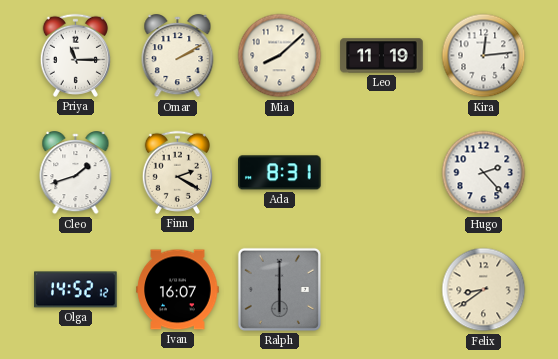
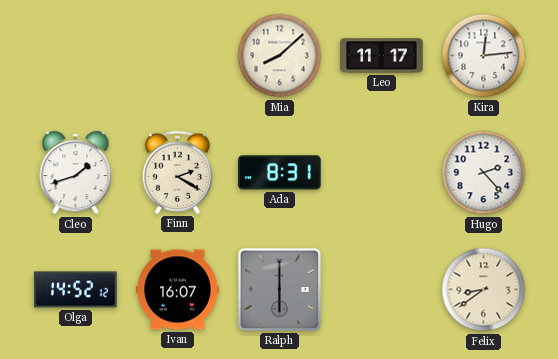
Priya: 11:15 -> none
Omar: 2:10 -> none
Leo: 11:19 -> 11:17
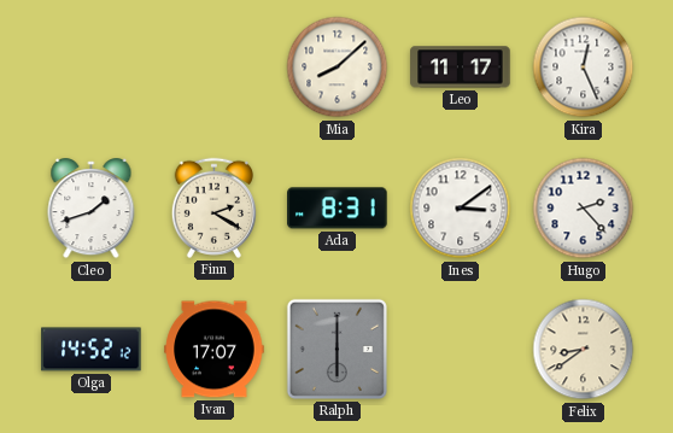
Kira: 12:14 -> 12:26
Ines: none -> 3:09
Ivan: 16:07 -> 17:07
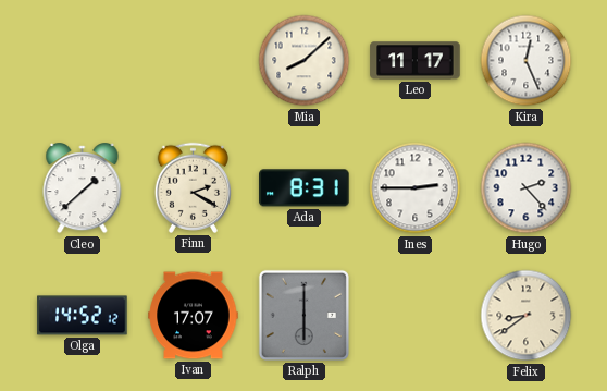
Cleo: 1:42 -> 1:38
Ines: 3:09 -> 2:45
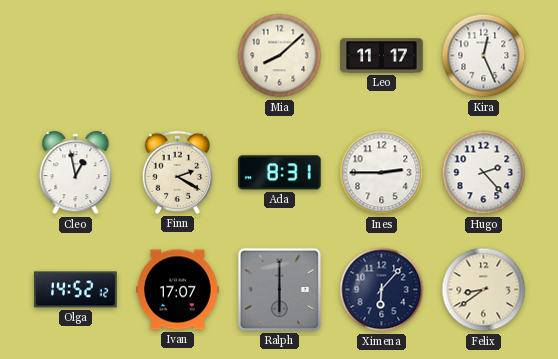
Cleo: 1:38 -> 12:58
Ximena: none -> 6:07
